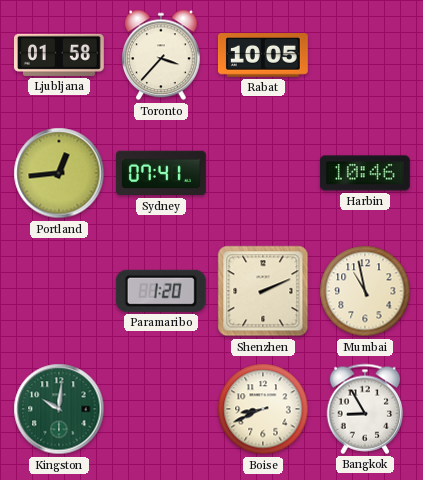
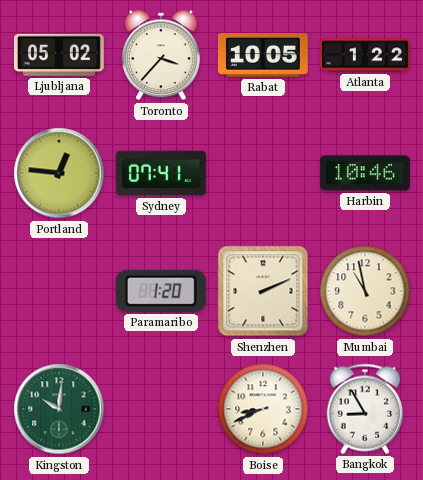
Ljubljana: 01:58 -> 05:02
Atlanta: none -> 1:22
Portland: 12:44 -> 12:46
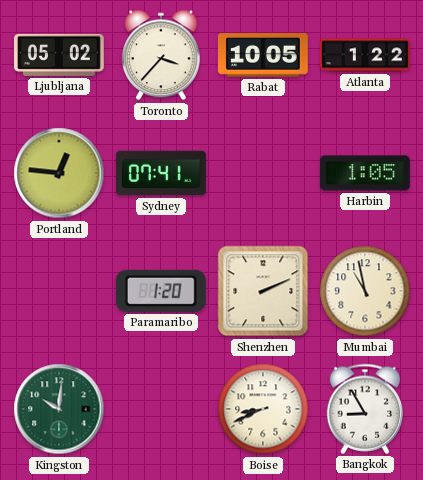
Harbin: 10:46 -> 1:05
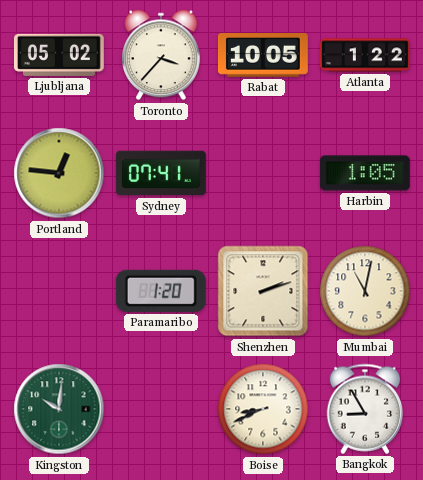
Shenzhen: 2:11 -> 2:12
Mumbai: 10:58 -> 11:02
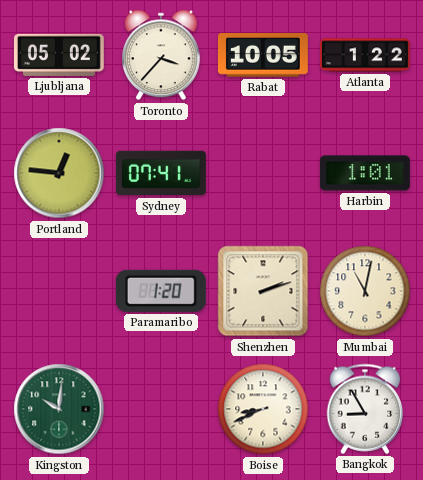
Harbin: 1:05 -> 1:01
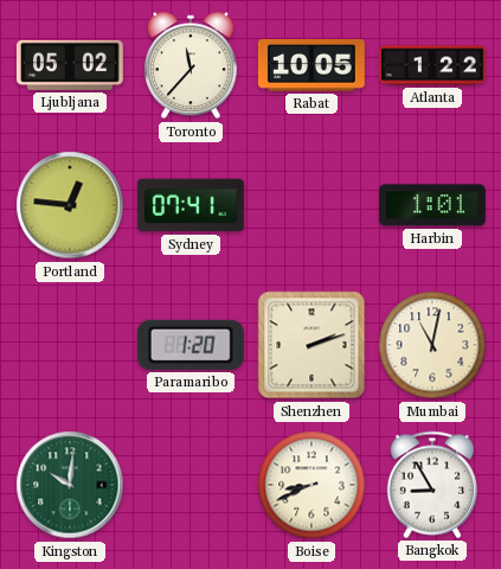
Toronto: 3:37 -> 11:37
